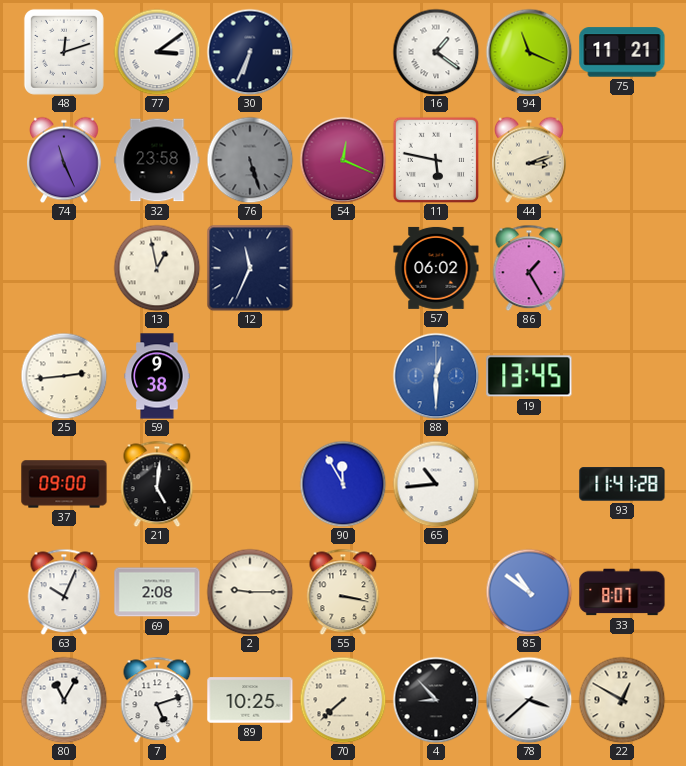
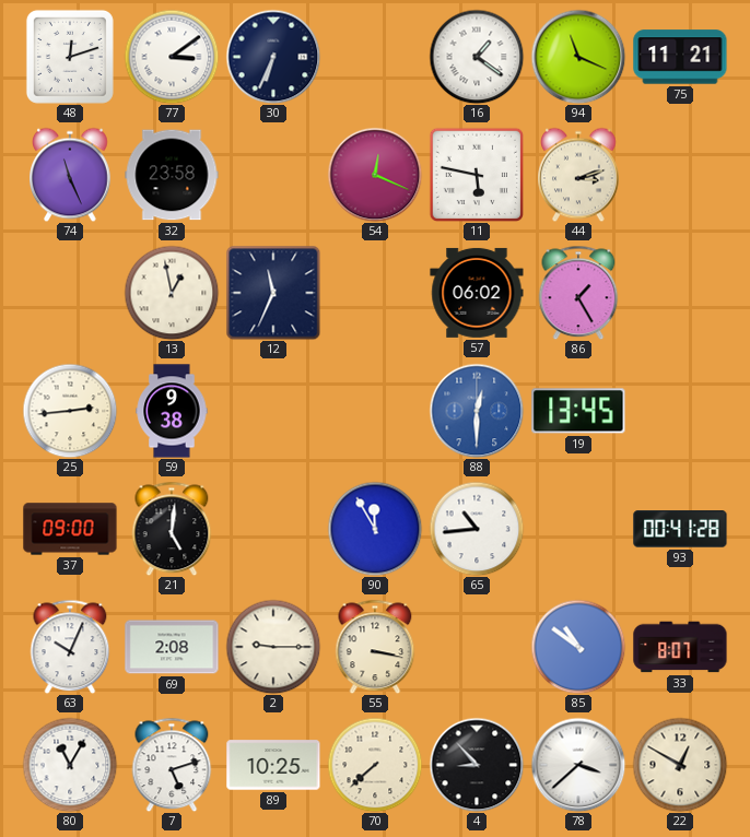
76: 5:27 -> none
93: 11:41 -> 00:41
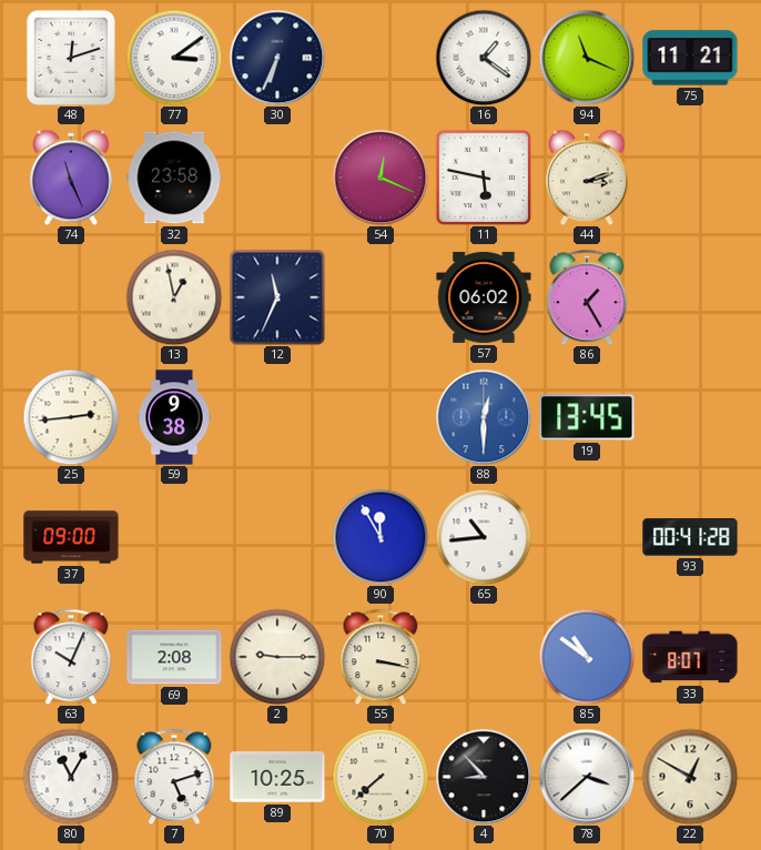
21: 5:01 -> none
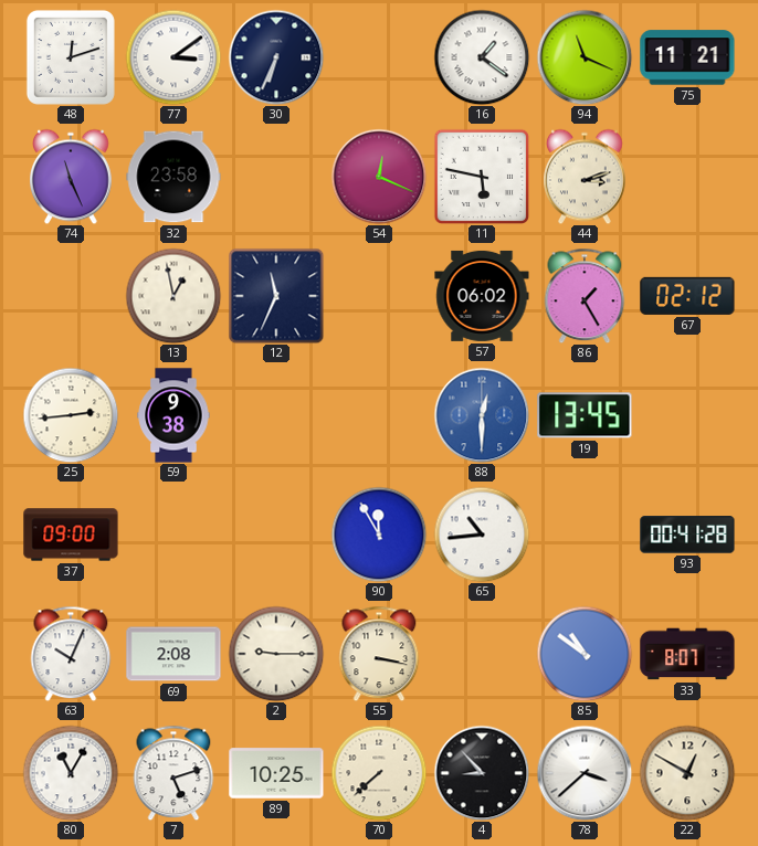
67: none -> 02:12
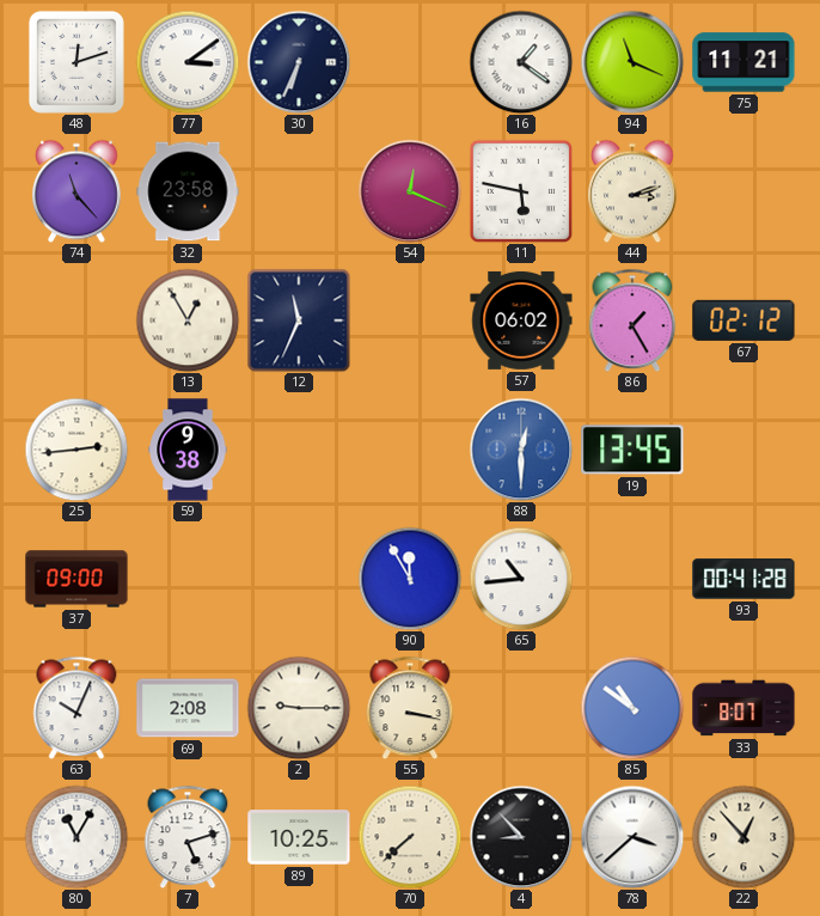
74: 11:26 -> 11:23
13: 12:58 -> 12:55
22: 12:50 -> 12:53
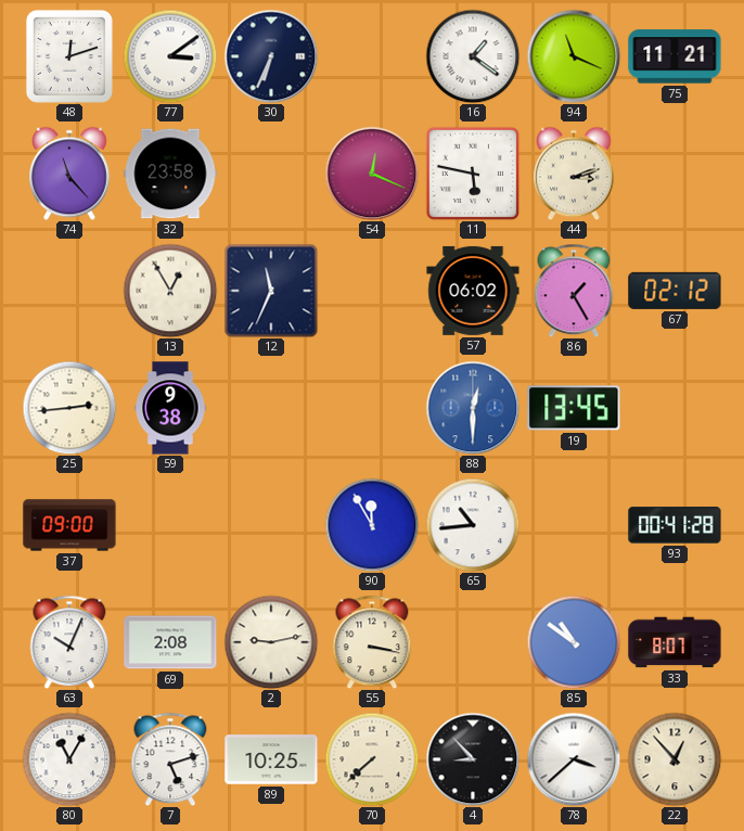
2: 9:15 -> 9:13
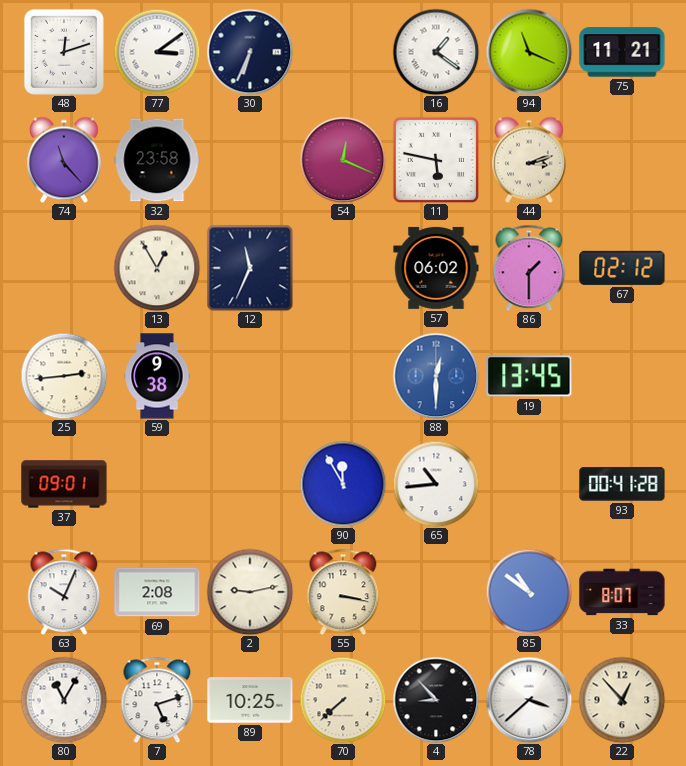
86: 1:25 -> 1:30
37: 09:00 -> 09:01
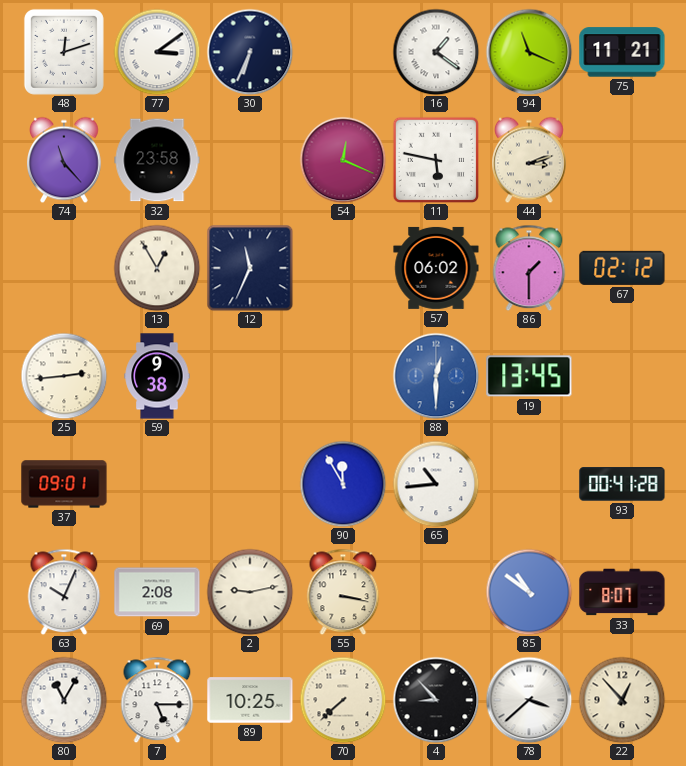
7: 5:12 -> 5:15
